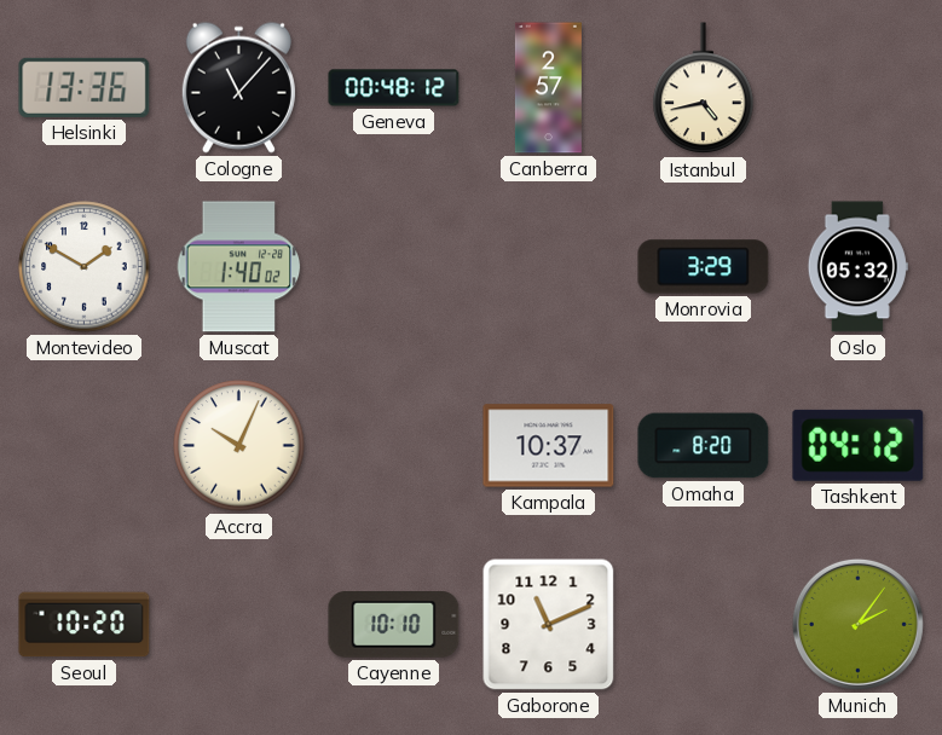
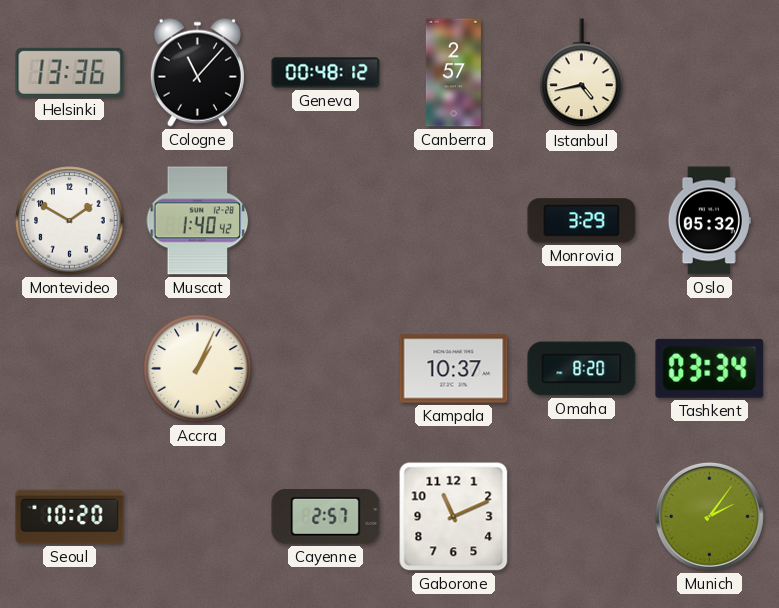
Muscat: 1:40:02 -> 1:40:42
Accra: 10:04 -> 1:04
Tashkent: 04:12 -> 03:34
Cayenne: 10:10 -> 2:57
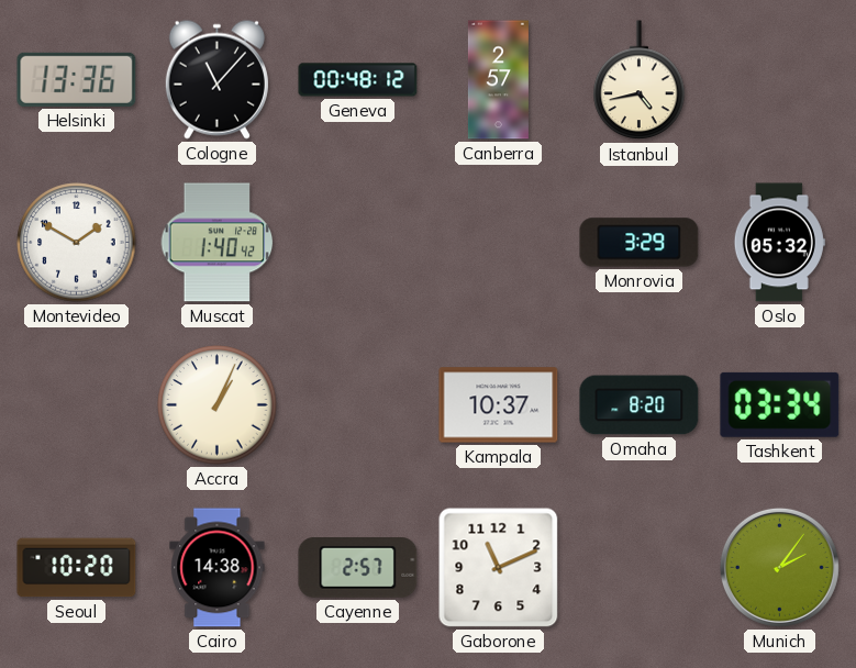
Cairo: none -> 14:38
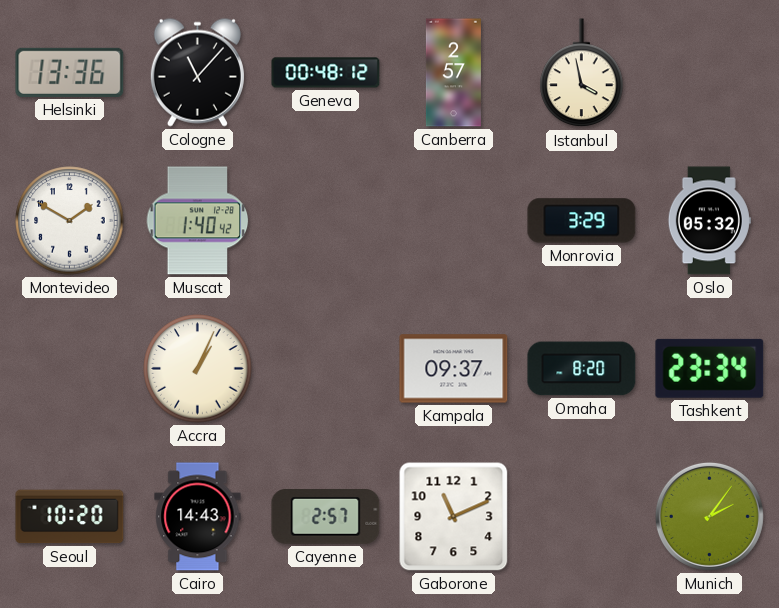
Istanbul: 4:43 -> 3:58
Kampala: 10:37 -> 09:37
Tashkent: 03:34 -> 23:34
Cairo: 14:38 -> 14:43
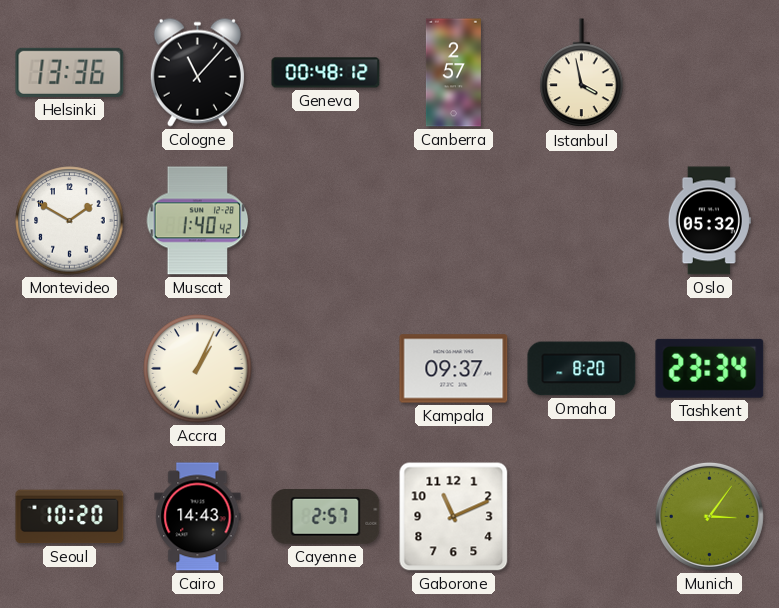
Monrovia: 3:29 -> none
Munich: 2:06 -> 3:06
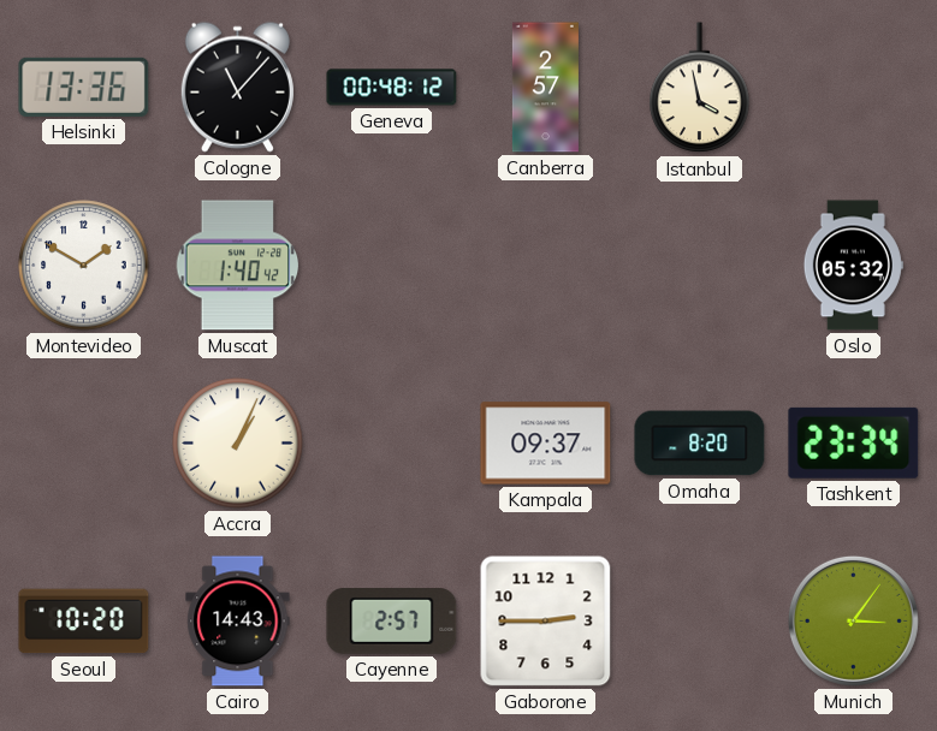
Gaborone: 11:11 -> 2:45
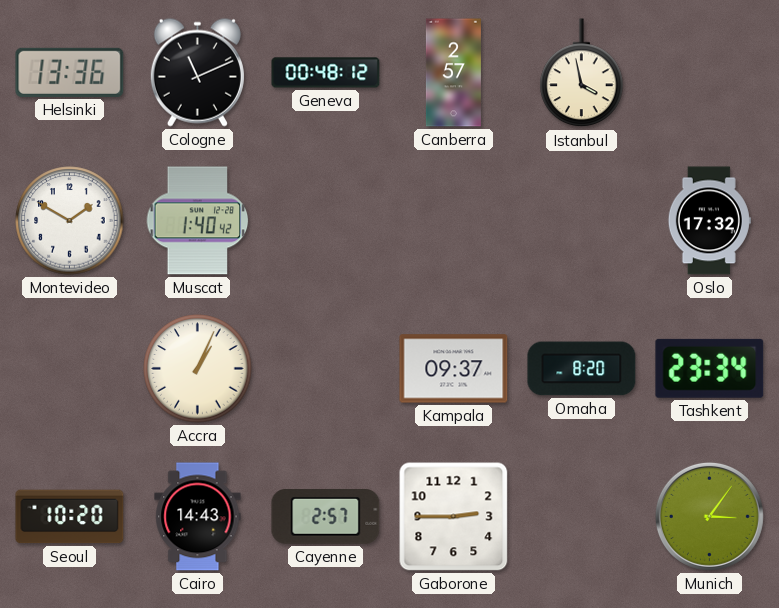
Cologne: 11:07 -> 11:11
Oslo: 05:32 -> 17:32
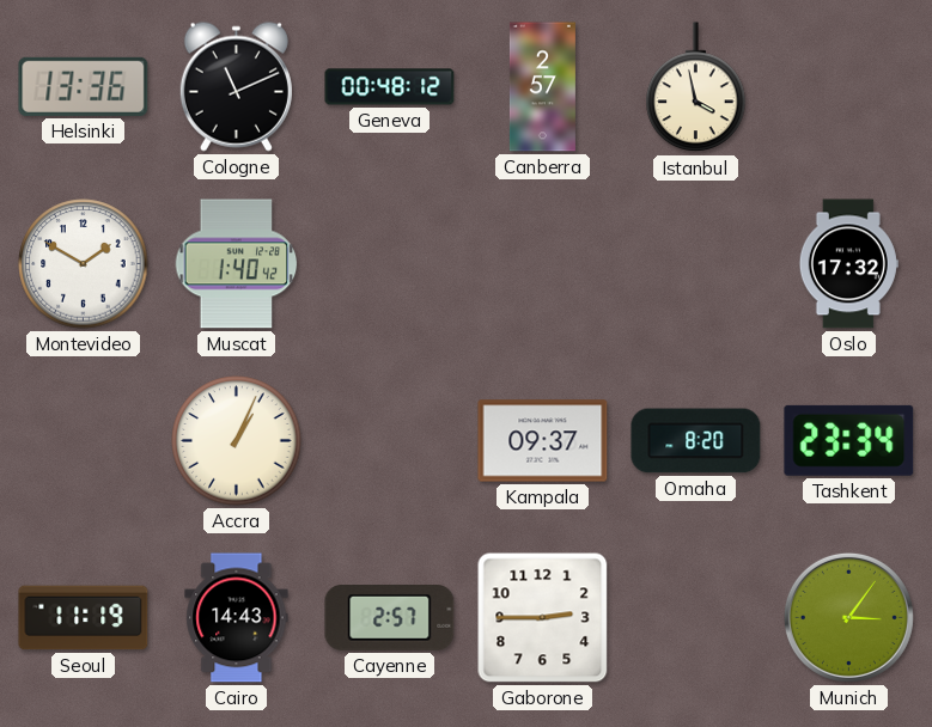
Seoul: 10:20 -> 11:19
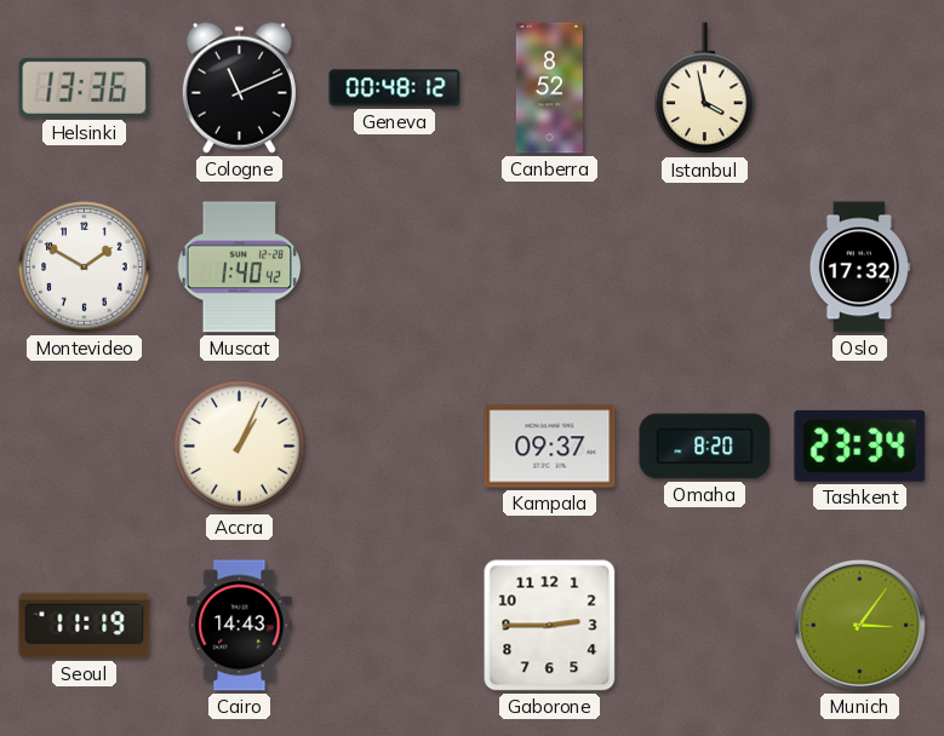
Canberra: 2:57 -> 8:52
Cayenne: 2:57 -> none
